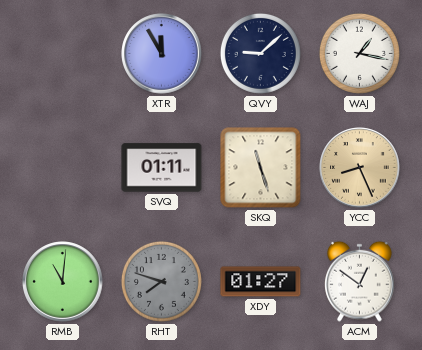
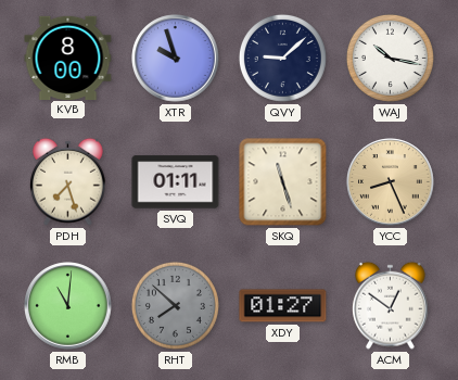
KVB: none -> 8:00
XTR: 11:55 -> 9:57
WAJ: 1:17 -> 10:17
PDH: none -> 7:27
RHT: 7:48 -> 7:52
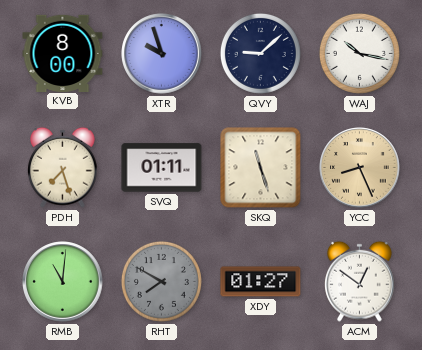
RHT: 7:52 -> 7:50
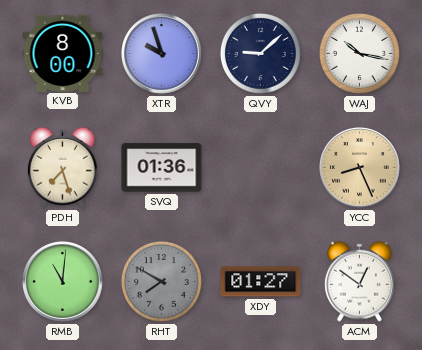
SVQ: 01:11 -> 01:36
SKQ: 11:27 -> none
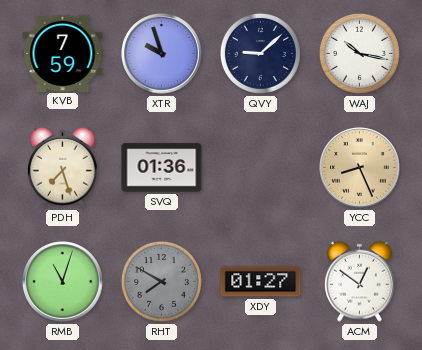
KVB: 8:00 -> 7:59
RMB: 11:01 -> 11:03
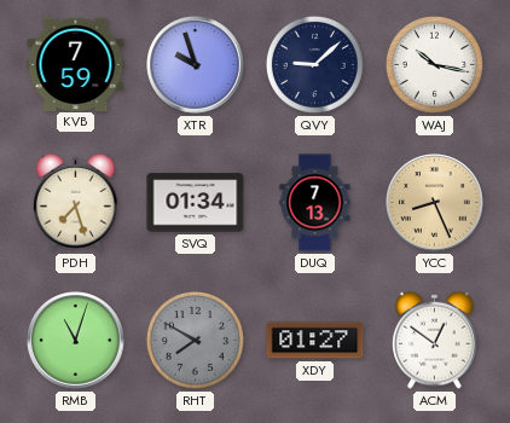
SVQ: 01:36 -> 01:34
DUQ: none -> 7:13
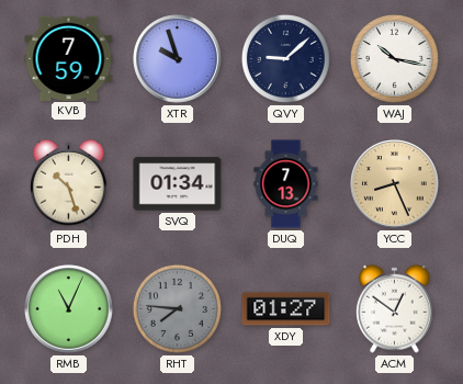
PDH: 7:27 -> 10:27
RMB: 11:03 -> 11:04
RHT: 7:50 -> 7:46
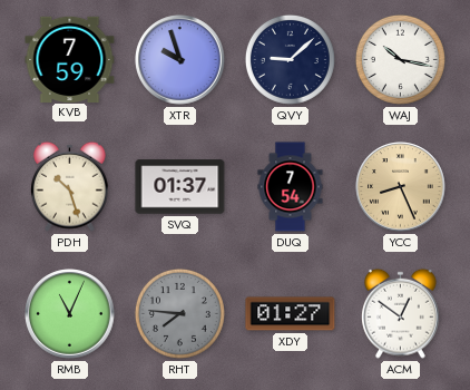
SVQ: 01:34 -> 01:37
DUQ: 7:13 -> 7:54
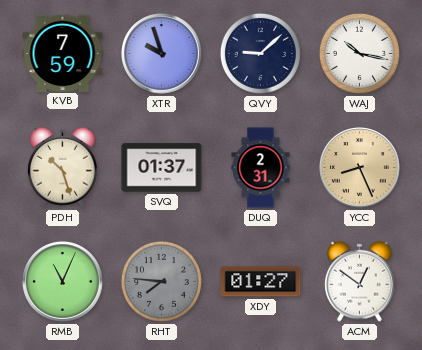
DUQ: 7:54 -> 2:31
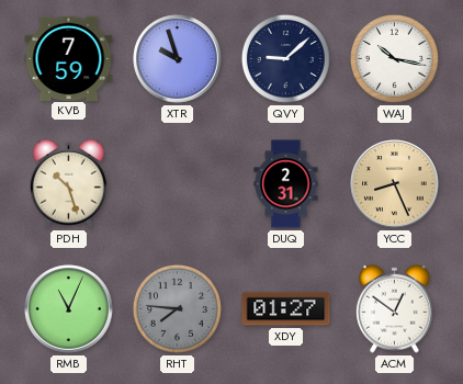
SVQ: 01:37 -> none
